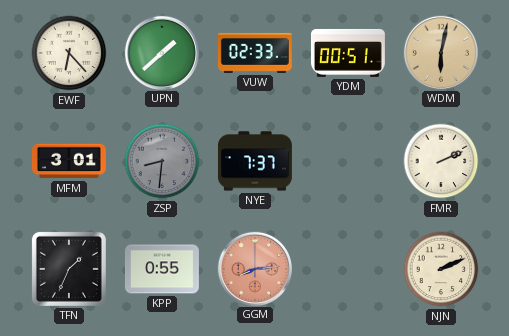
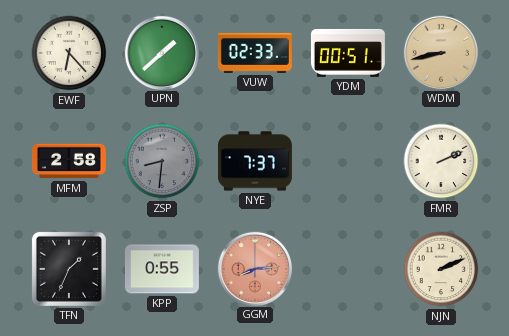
WDM: 6:02 -> 8:43
MFM: 3:01 -> 2:58
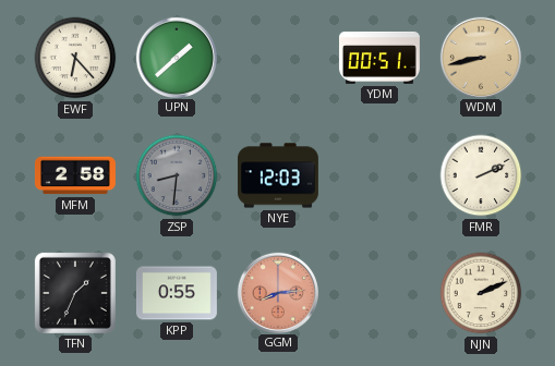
VUW: 02:33 -> none
NYE: 7:37 -> 12:03
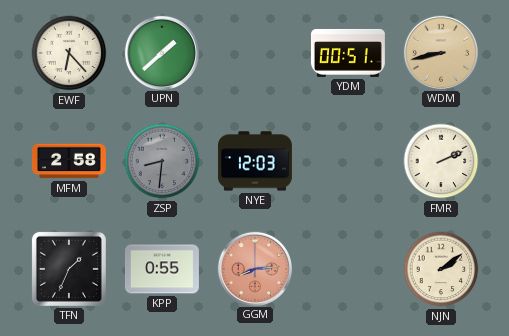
NJN: 2:11 -> 2:09
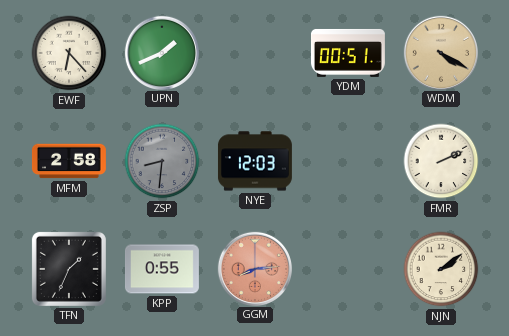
UPN: 1:38 -> 1:41
WDM: 8:43 -> 4:20
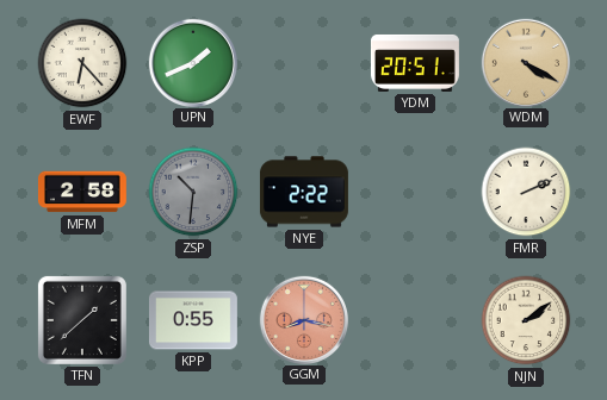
YDM: 00:51 -> 20:51
ZSP: 8:31 -> 10:31
NYE: 12:03 -> 2:22
TFN: 1:34 -> 1:38
GGM: 8:14 -> 8:17
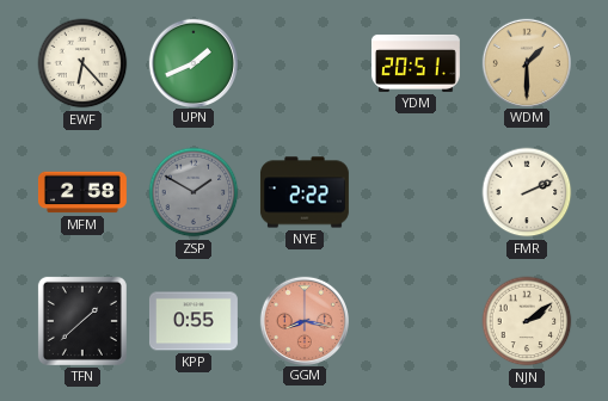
WDM: 4:20 -> 1:30
ZSP: 10:31 -> 1:50
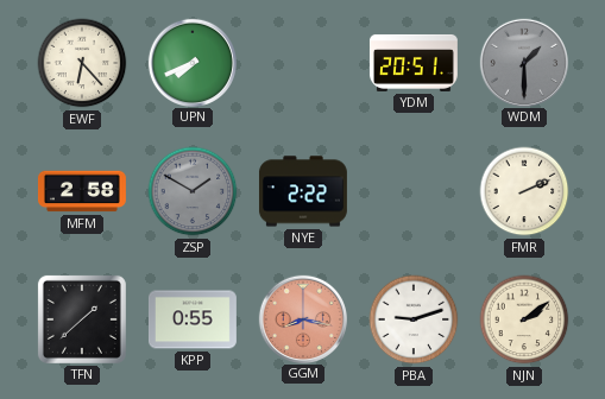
UPN: 1:41 -> 7:41
WDM dial: champagne -> grey
PBA: none -> 9:12
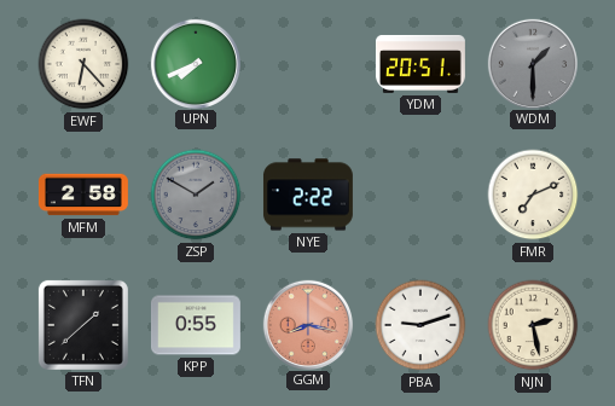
FMR: 2:11 -> 7:11
NJN: 2:09 -> 2:28
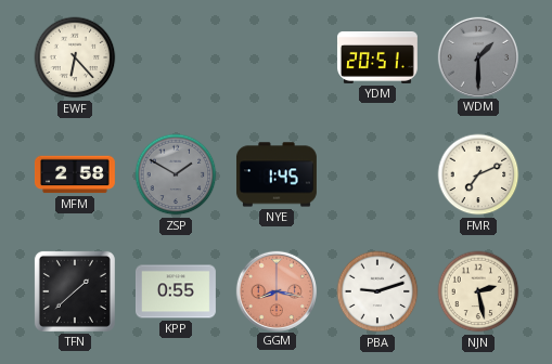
UPN: 7:41 -> none
NYE: 2:22 -> 1:45
